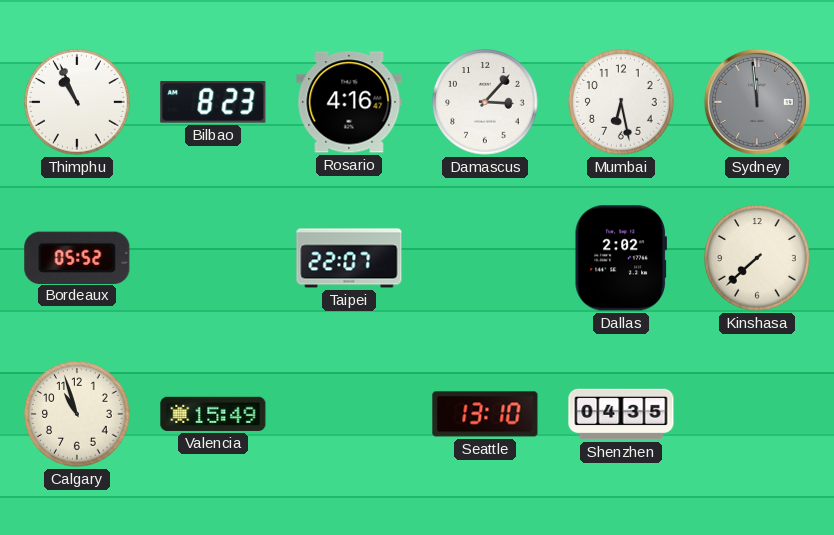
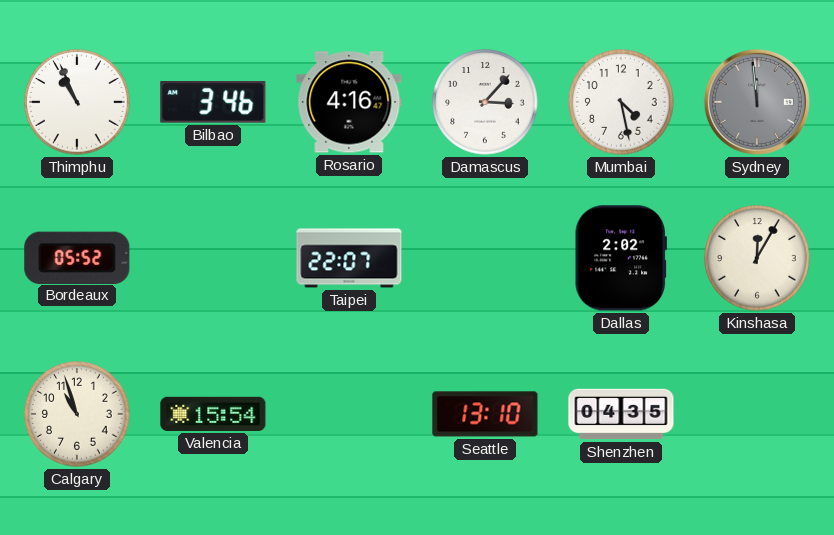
Bilbao: 8:23 -> 3:46
Mumbai: 6:28 -> 4:28
Kinshasa: 7:38 -> 12:05
Valencia: 15:49 -> 15:54
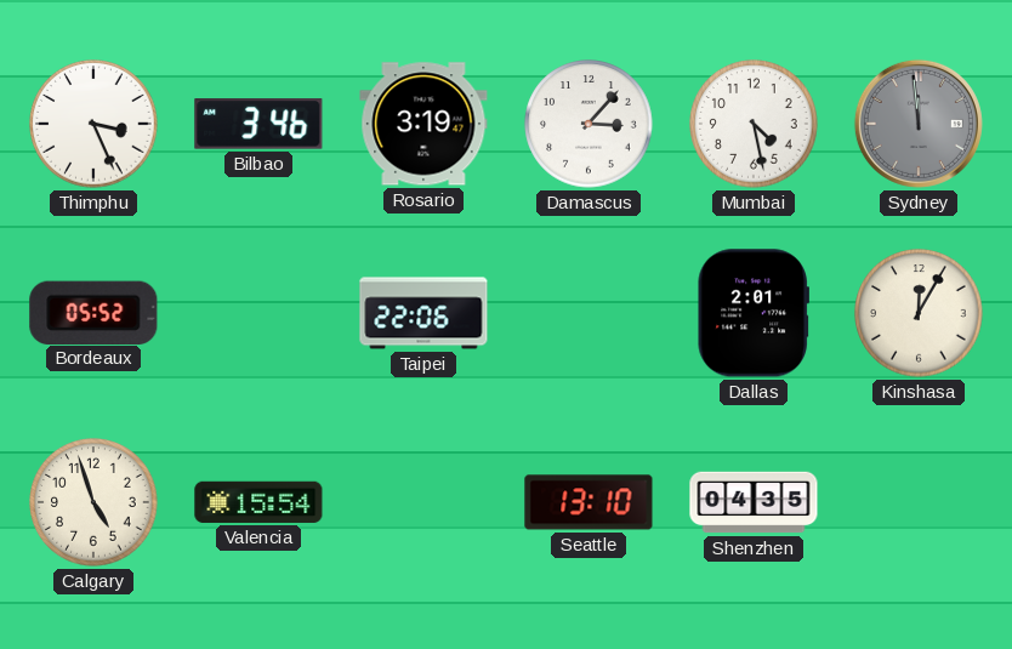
Thimphu: 10:56 -> 3:26
Rosario: 4:16 -> 3:19
Taipei: 22:07 -> 22:06
Dallas: 2:02 -> 2:01
Calgary: 10:57 -> 4:57
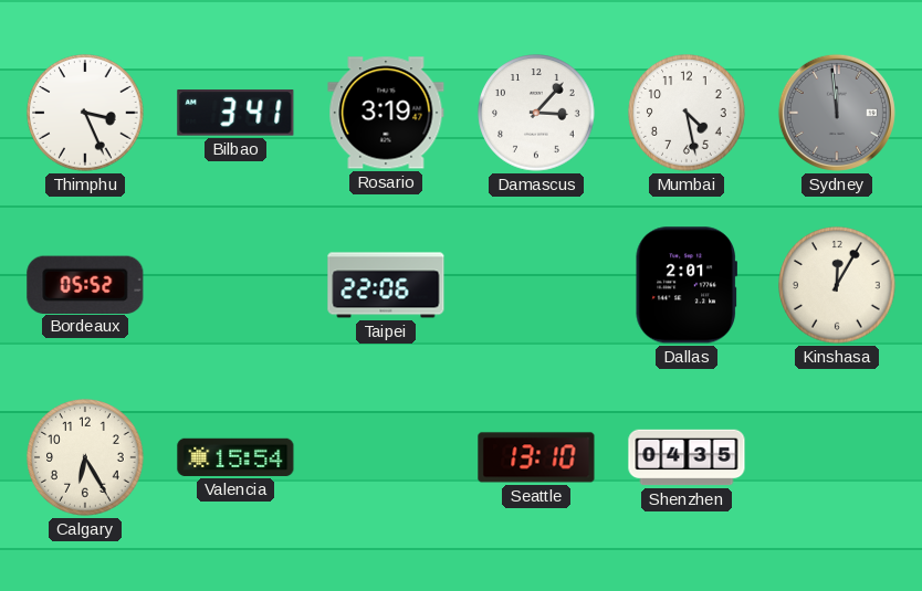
Bilbao: 3:46 -> 3:41
Calgary: 4:57 -> 6:25
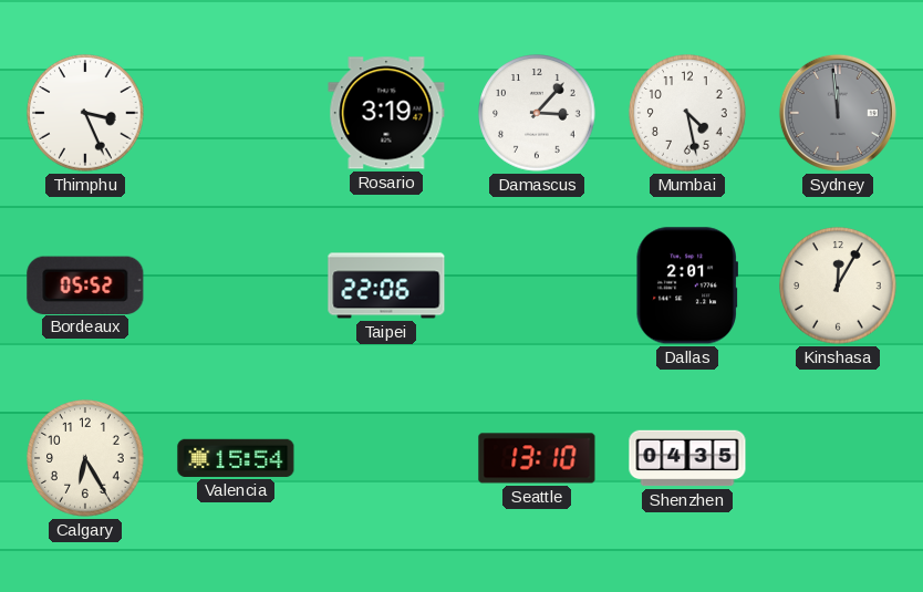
Bilbao: 3:41 -> none
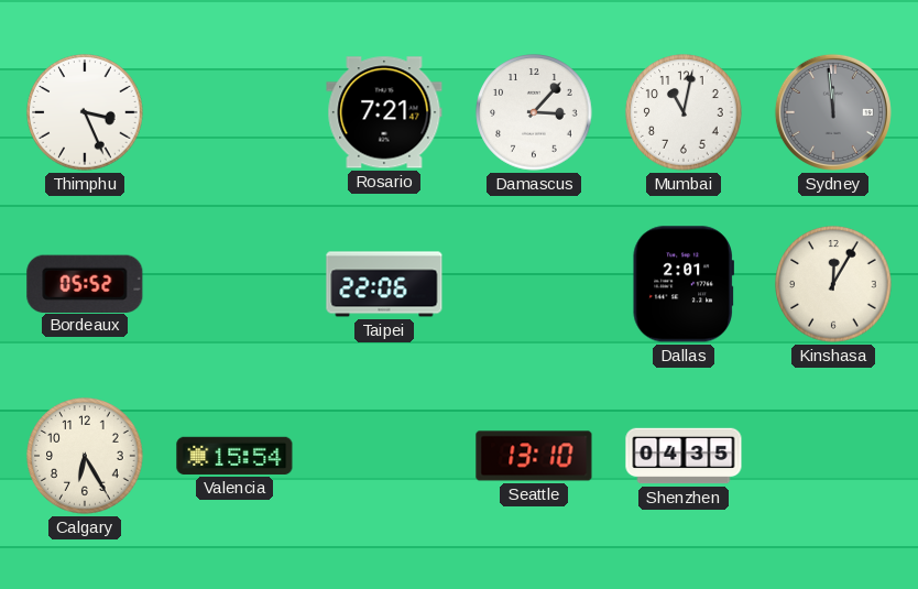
Rosario: 3:19 -> 7:21
Mumbai: 4:28 -> 11:02
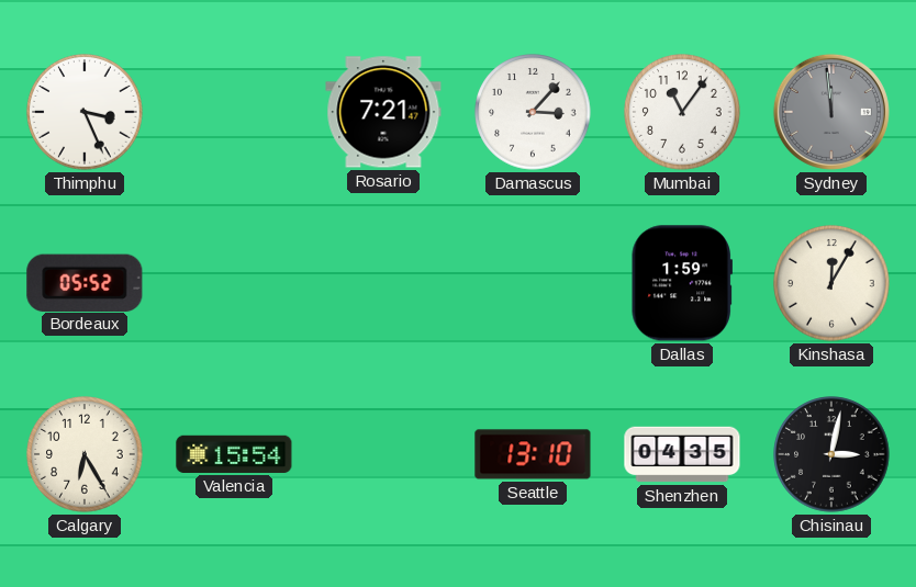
Mumbai: 11:02 -> 11:06
Taipei: 22:06 -> none
Dallas: 2:01 -> 1:59
Chisinau: none -> 3:02
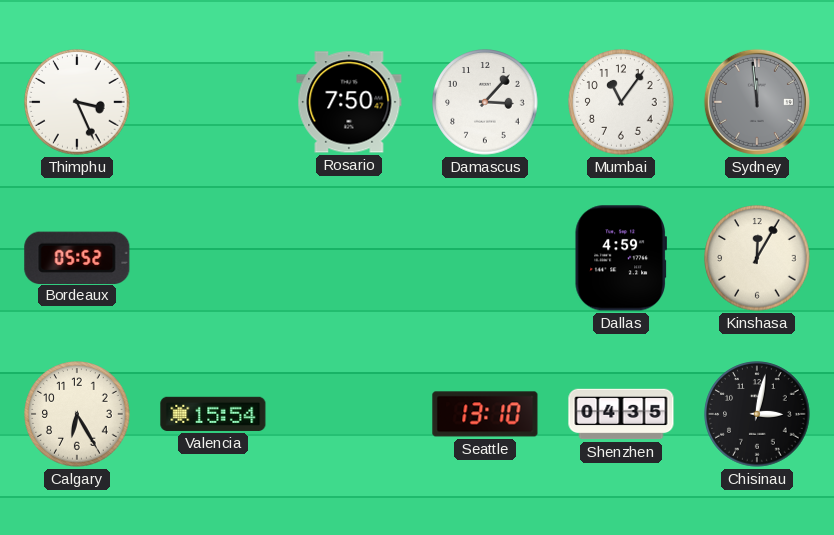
Rosario: 7:21 -> 7:50
Dallas: 1:59 -> 4:59
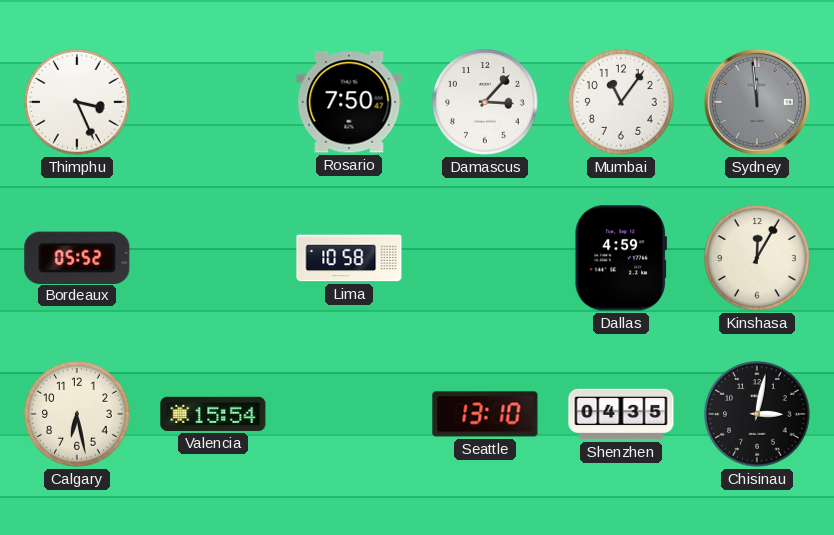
Lima: none -> 10:58
Calgary: 6:25 -> 6:28
